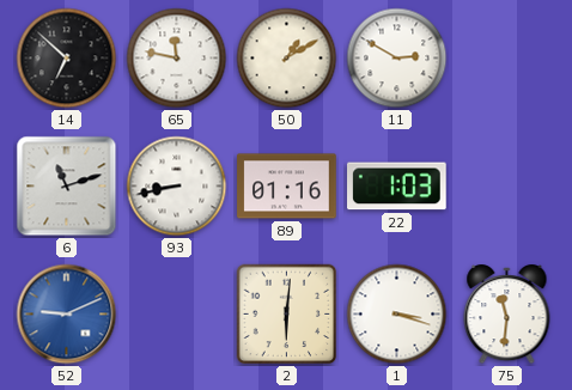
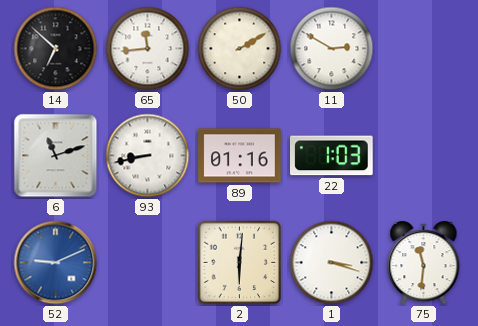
65: 11:47 -> 11:44
50: 1:10 -> 2:10
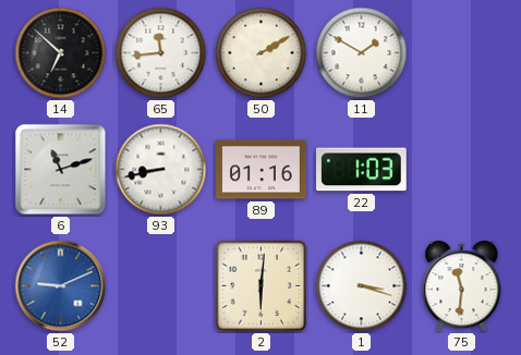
11: 2:50 -> 1:50
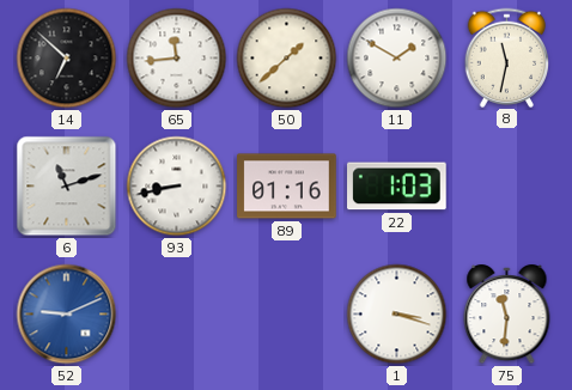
50: 2:10 -> 1:38
8: none -> 11:32
2: 6:01 -> none
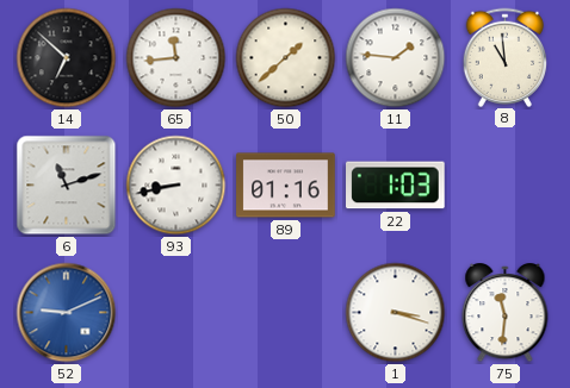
11: 1:50 -> 1:46
8: 11:32 -> 10:59
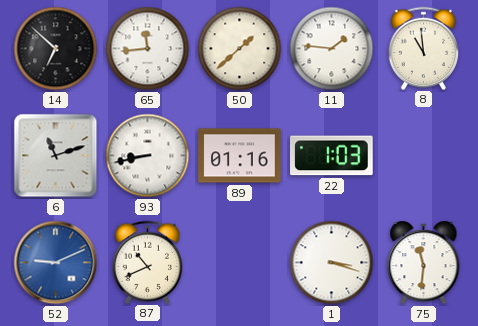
87: none -> 10:41
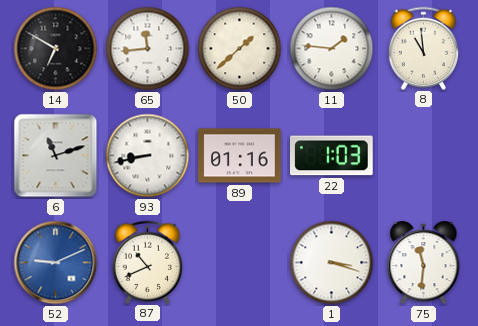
14: 6:52 -> 6:50
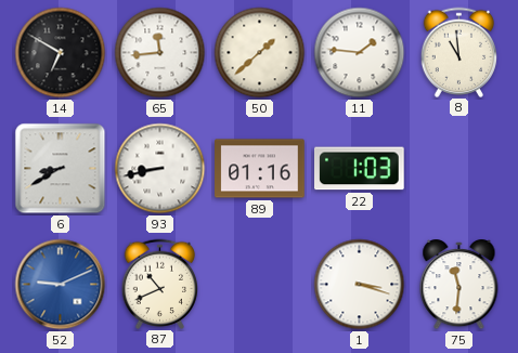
6: 11:12 -> 8:40
